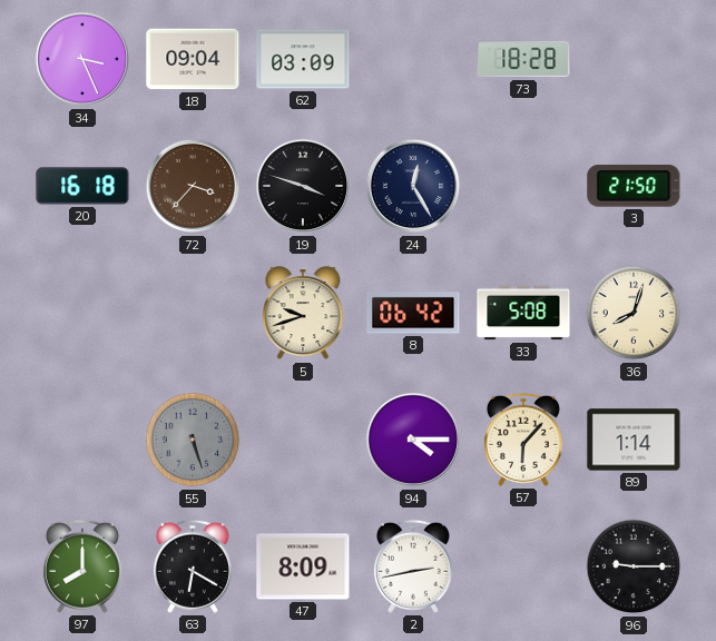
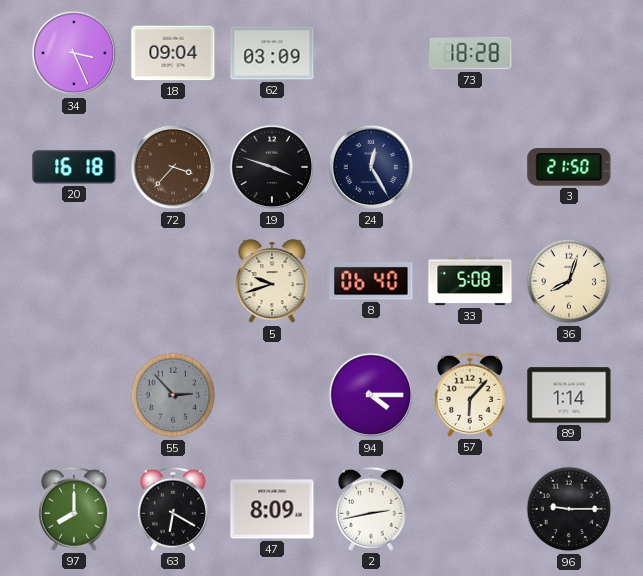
8: 06:42 -> 06:40
55: 5:27 -> 2:53
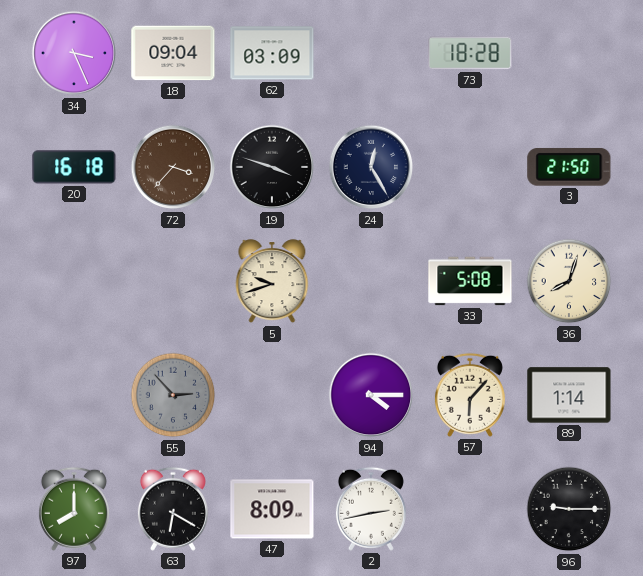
8: 06:40 -> none
